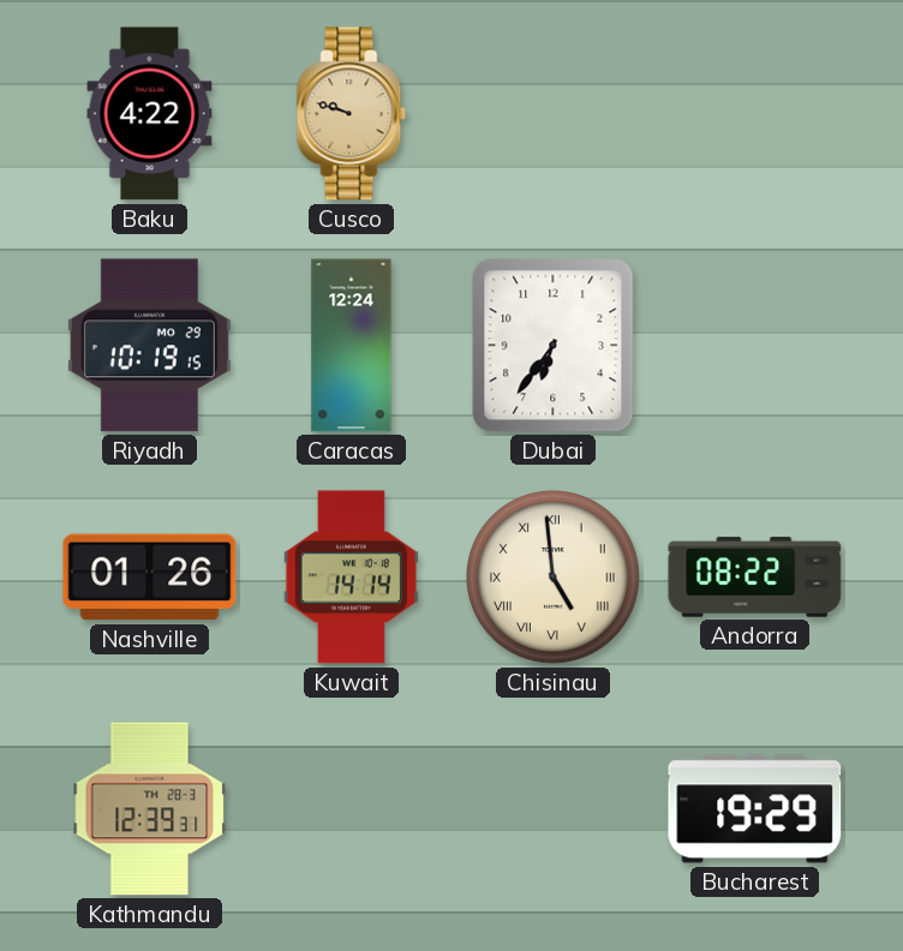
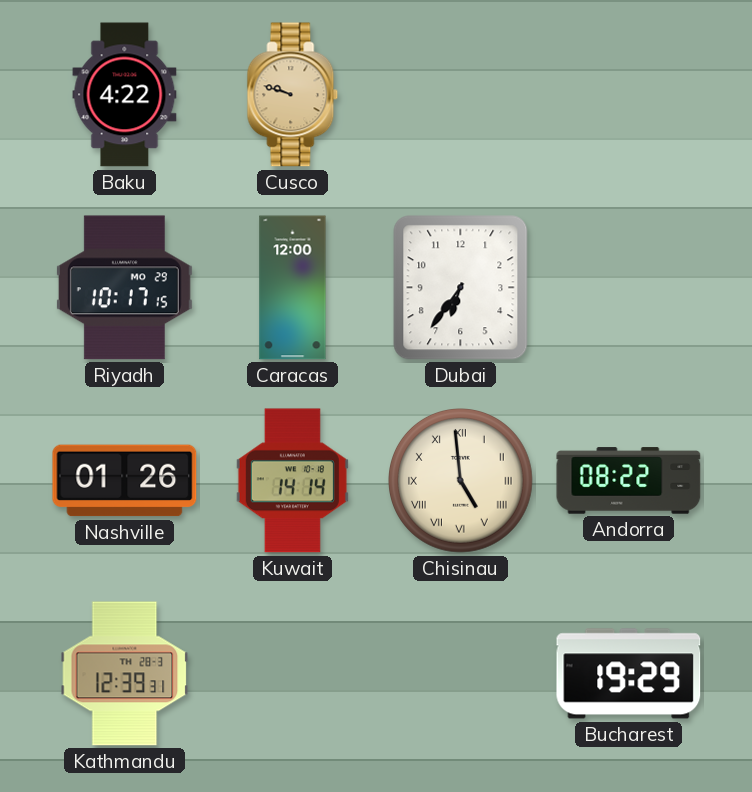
Riyadh: 10:19 -> 10:17
Caracas: 12:24 -> 12:00
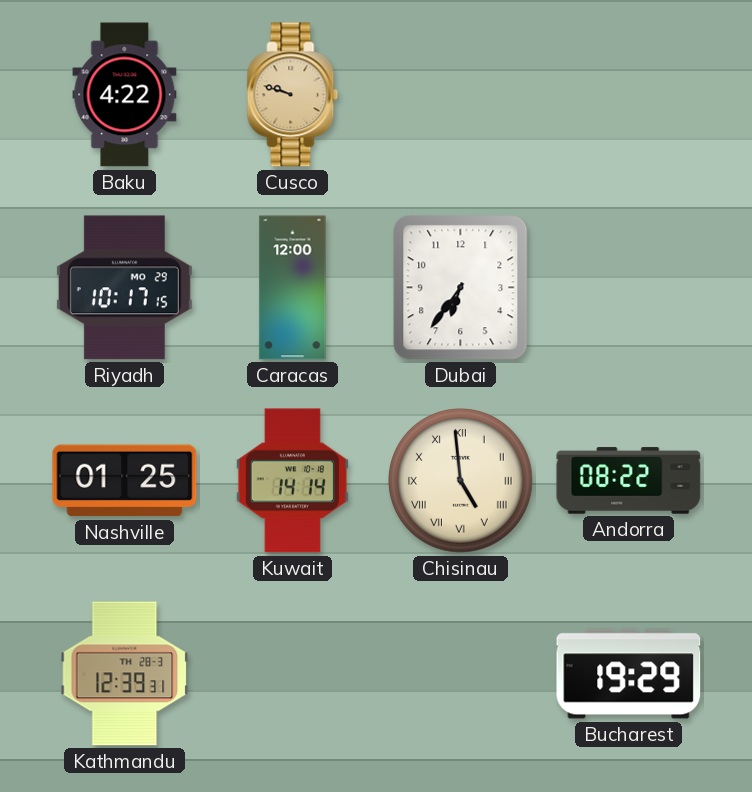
Nashville: 01:26 -> 01:25
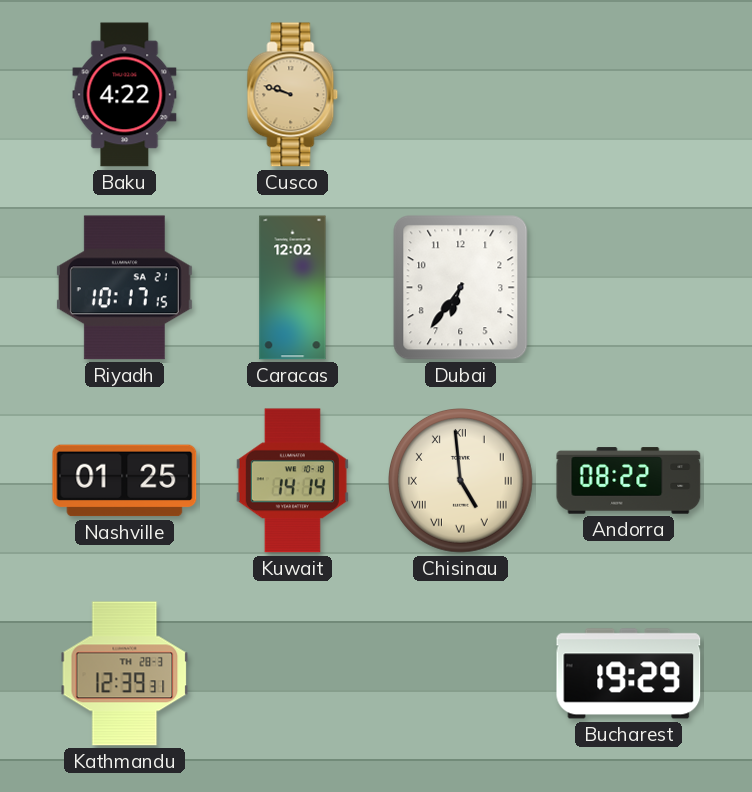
Riyadh date: MO 29 -> SA 21
Caracas: 12:00 -> 12:02
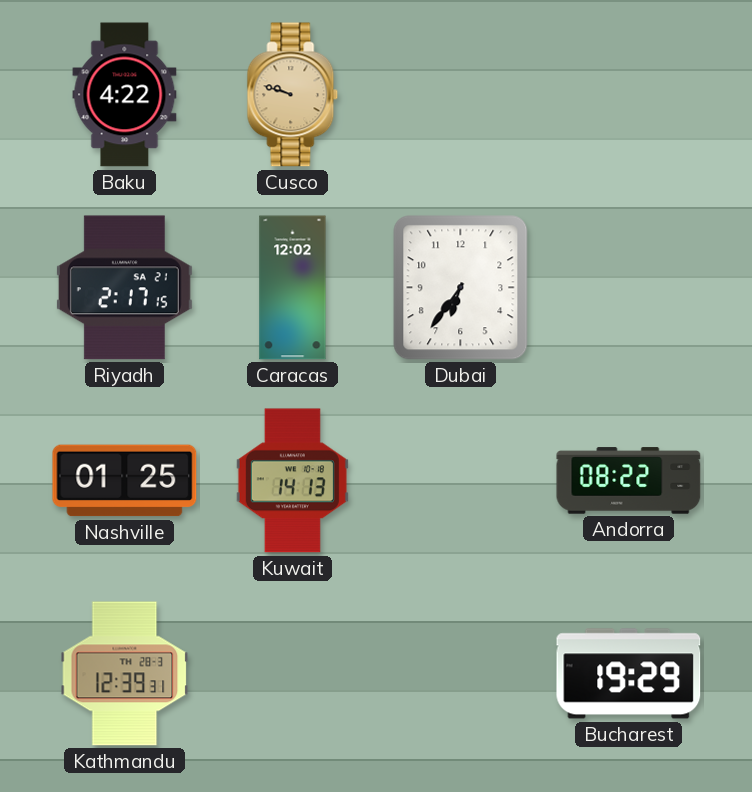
Riyadh: 10:17 -> 2:17
Kuwait: 14:14 -> 14:13
Chisinau: 4:59 -> none
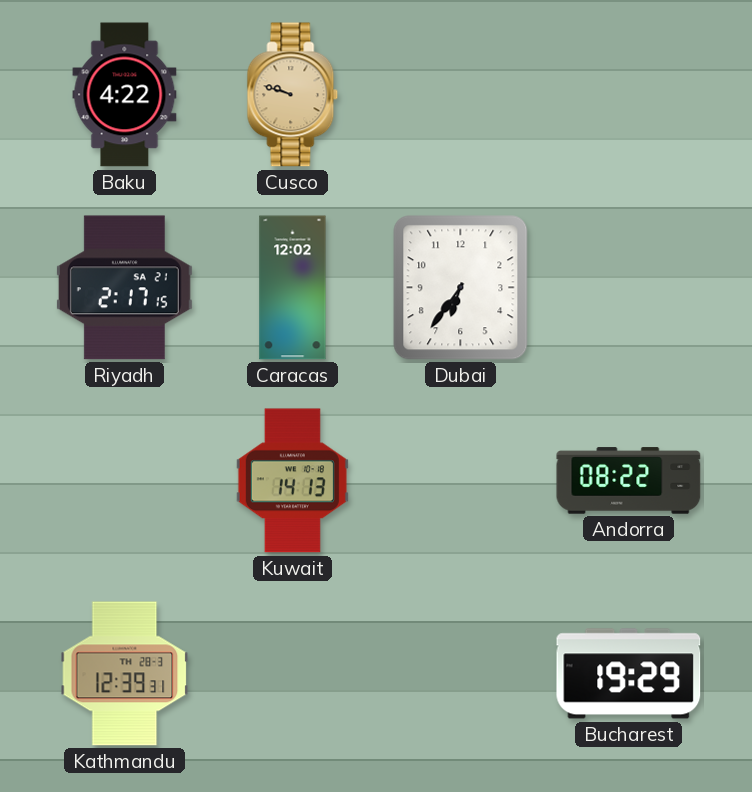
Nashville: 01:25 -> none
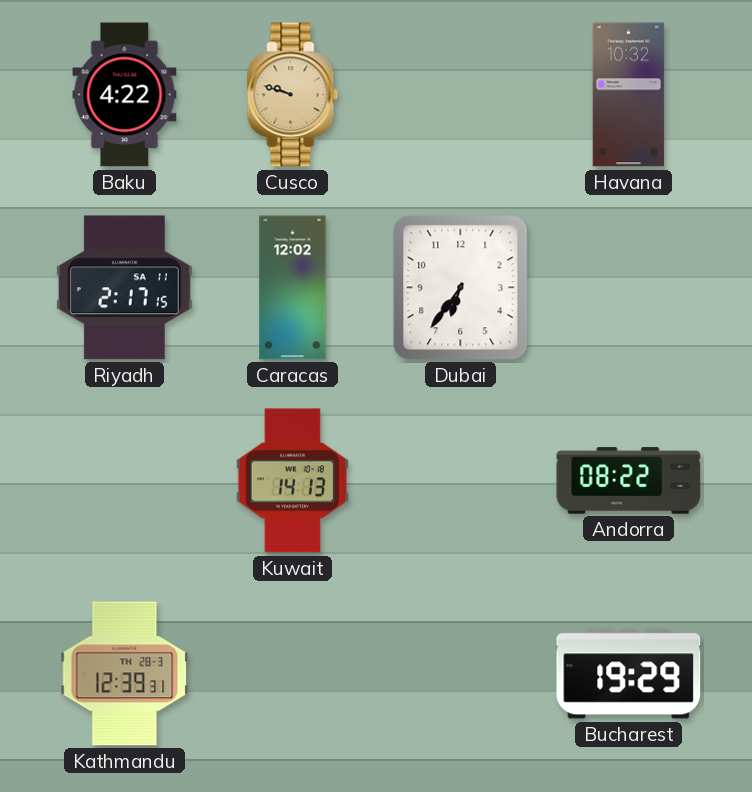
Havana: none -> 10:32
Riyadh date: SA 21 -> SA 11
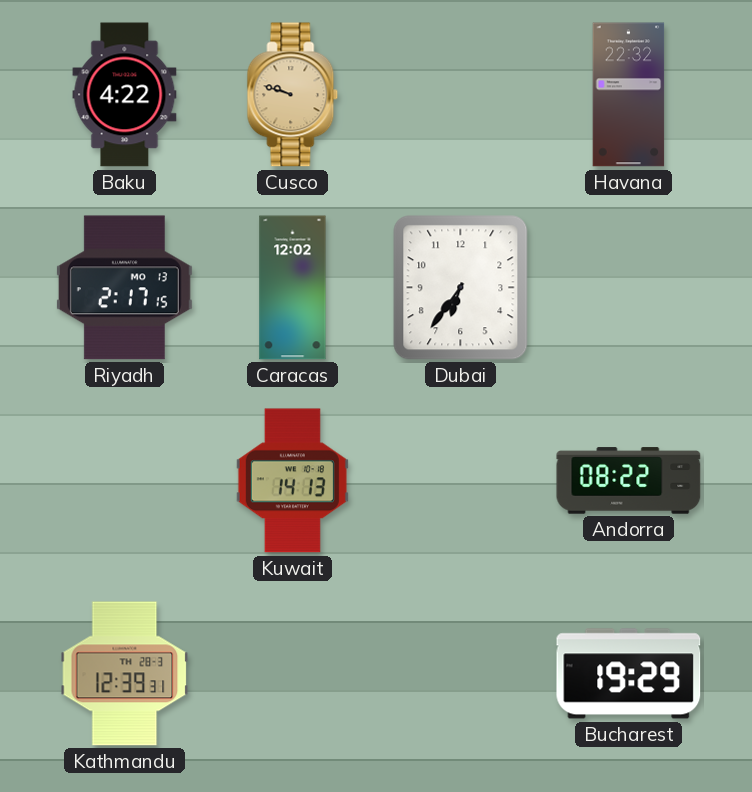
Havana: 10:32 -> 22:32
Riyadh date: SA 11 -> MO 13
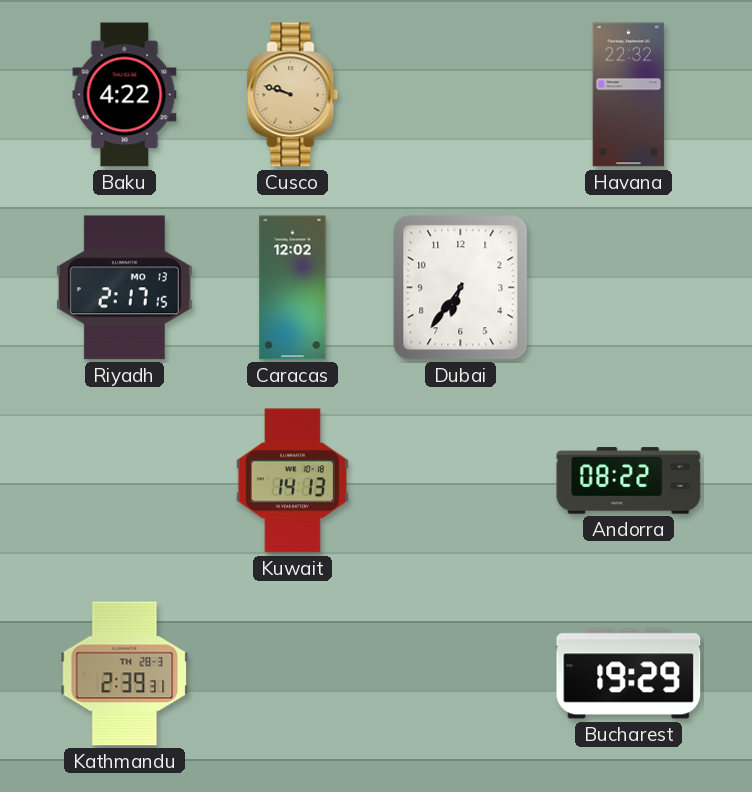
Kathmandu: 12:39 -> 2:39
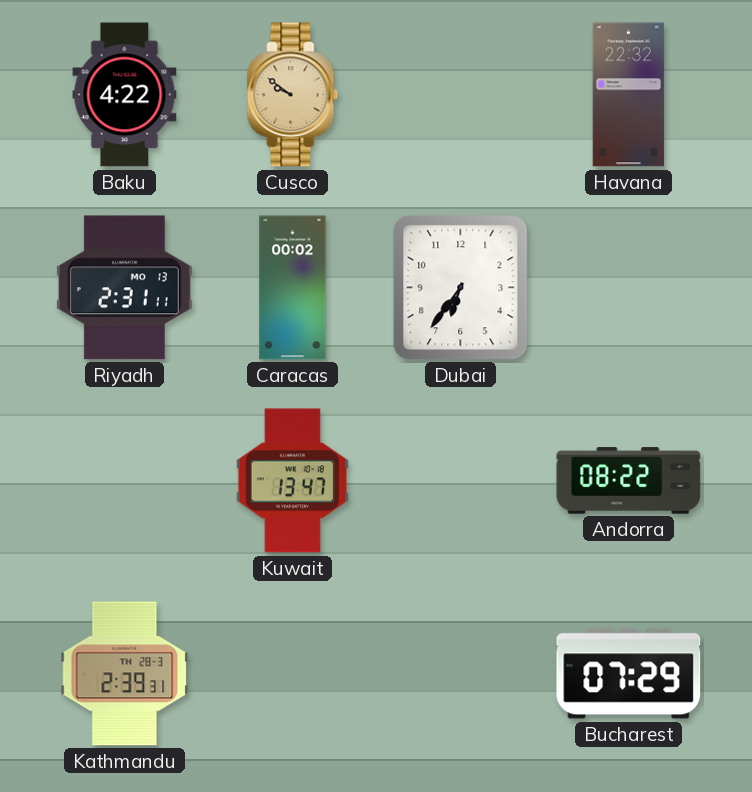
Cusco: 9:48 -> 9:51
Riyadh: 2:17 -> 2:31
Caracas: 12:02 -> 00:02
Kuwait: 14:13 -> 13:47
Bucharest: 19:29 -> 07:29
